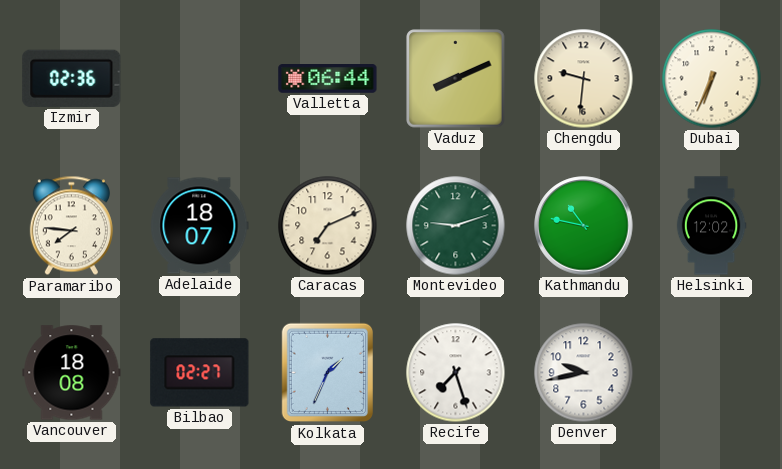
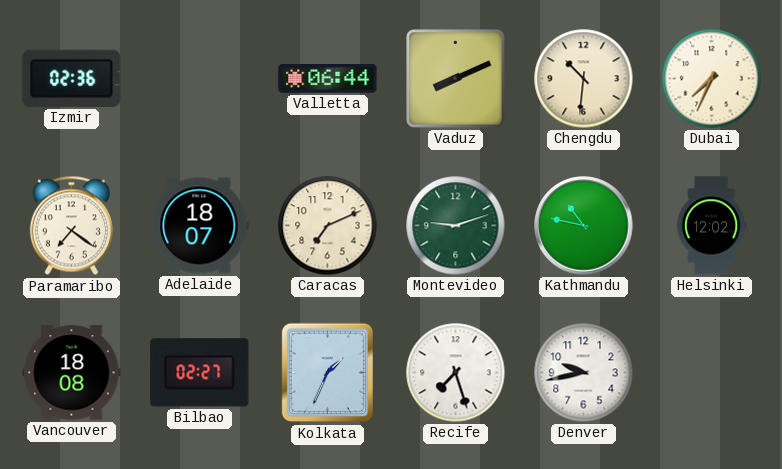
Chengdu: 9:31 -> 10:31
Dubai: 6:34 -> 7:34
Paramaribo: 7:46 -> 7:21
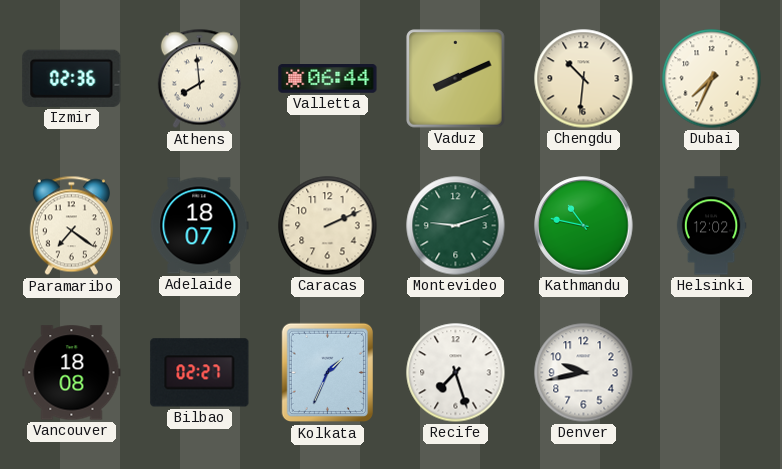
Athens: none -> 7:59
Caracas: 7:11 -> 2:11
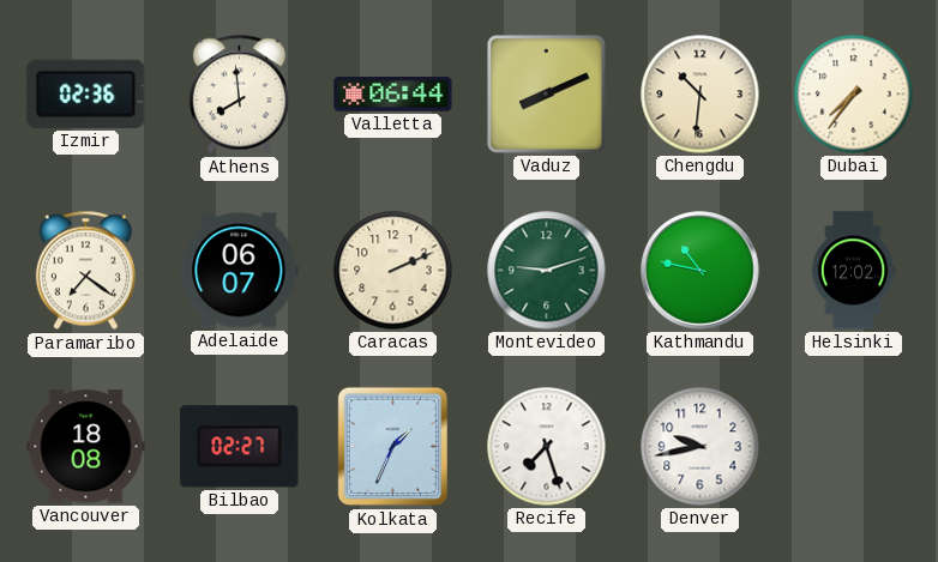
Dubai: 7:34 -> 7:36
Adelaide: 18:07 -> 06:07
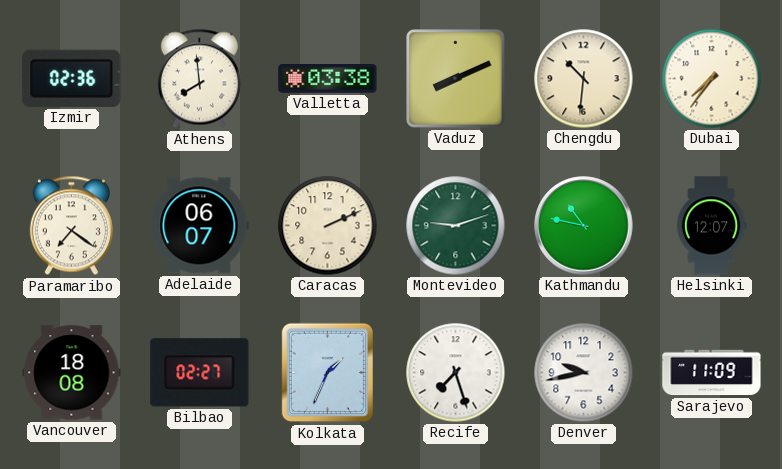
Valletta: 06:44 -> 03:38
Helsinki: 12:02 -> 12:07
Sarajevo: none -> 11:09
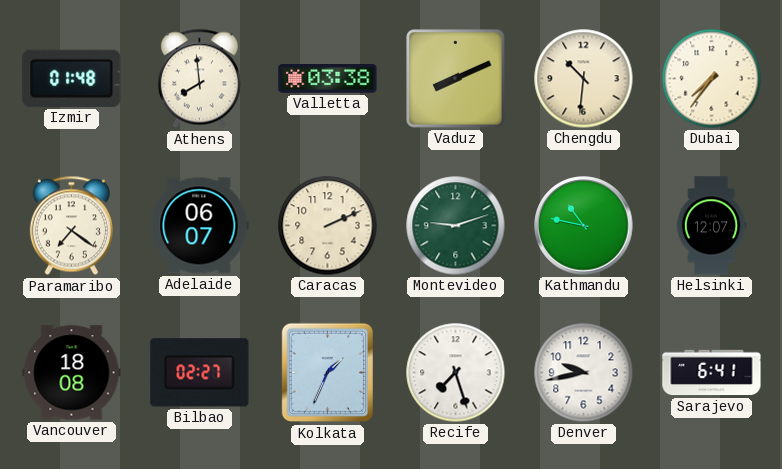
Izmir: 02:36 -> 01:48
Sarajevo: 11:09 -> 6:41
